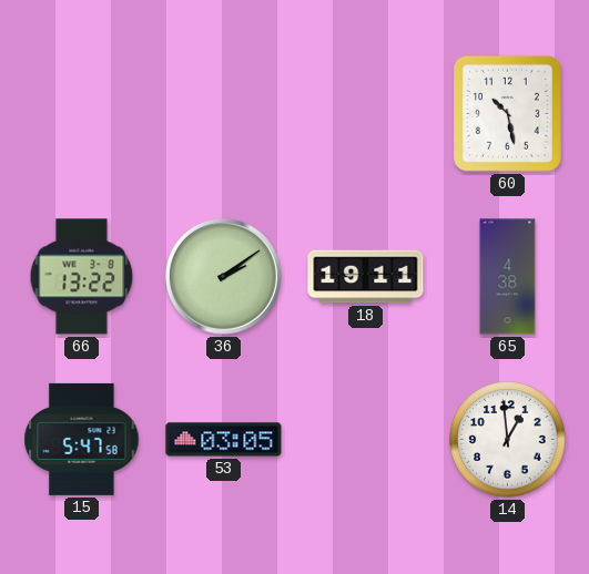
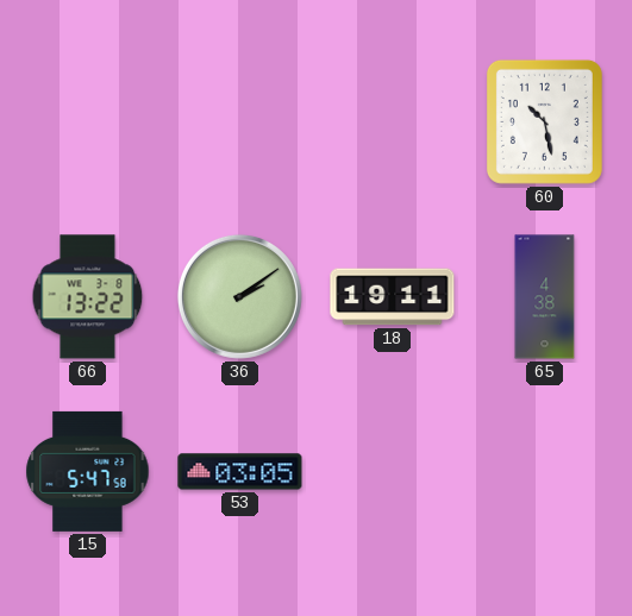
14: 12:59 -> none
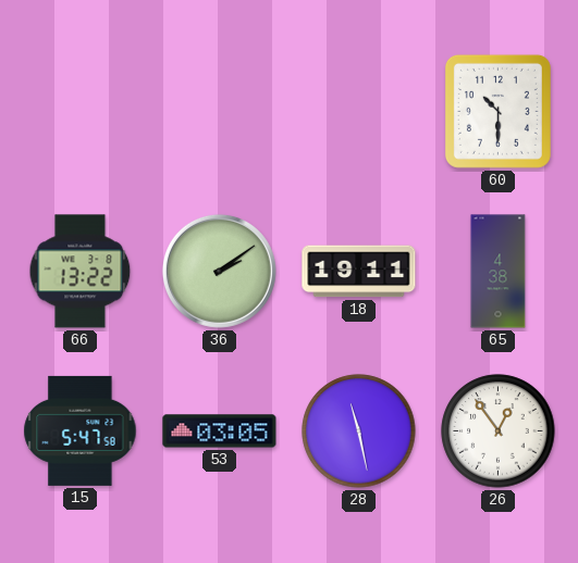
60: 10:28 -> 10:30
28: none -> 11:28
26: none -> 12:54
